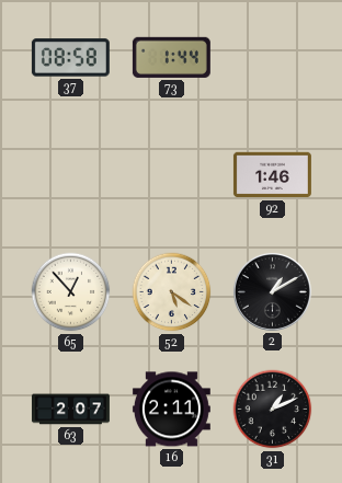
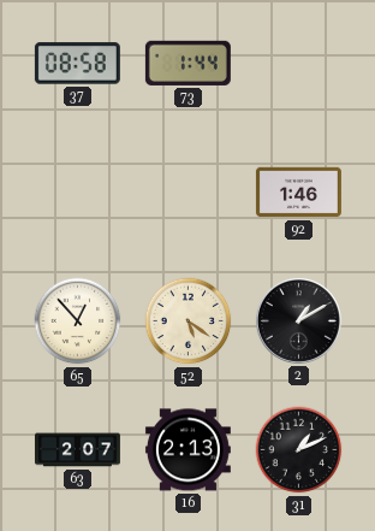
16: 2:11 -> 2:13
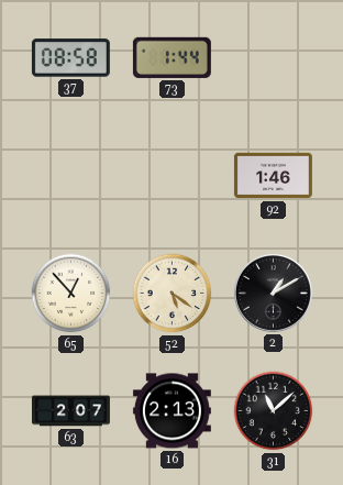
31: 1:11 -> 11:08
